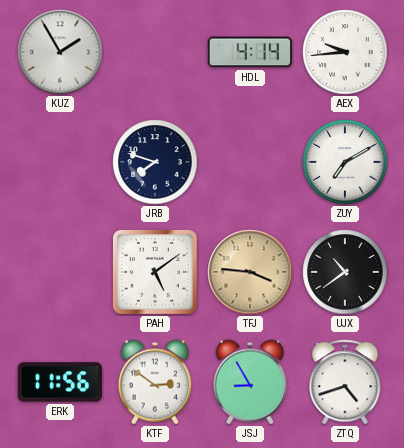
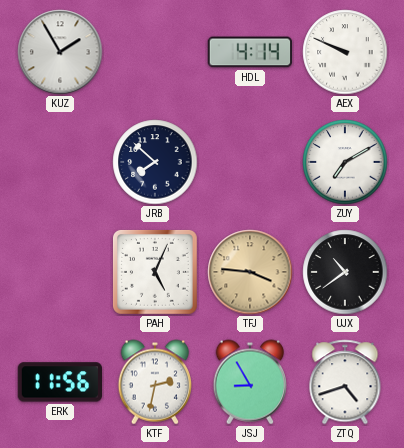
AEX: 9:44 -> 9:49
JRB: 7:48 -> 7:52
PAH: 5:09 -> 5:04
KTF: 2:51 -> 2:32
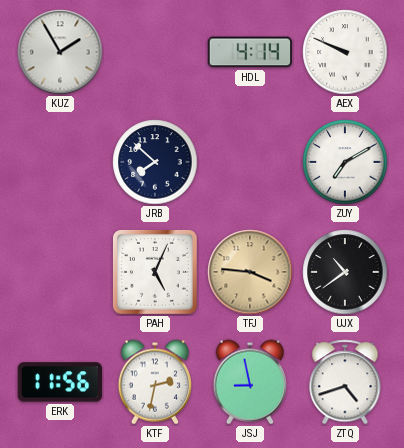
JSJ: 8:55 -> 8:58
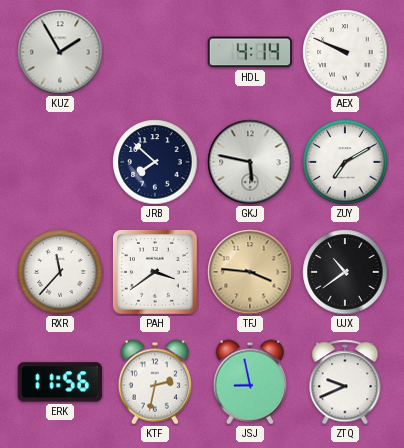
GKJ: none -> 5:47
RXR: none -> 11:37
PAH: 5:04 -> 3:39
ZTQ: 4:42 -> 9:41
